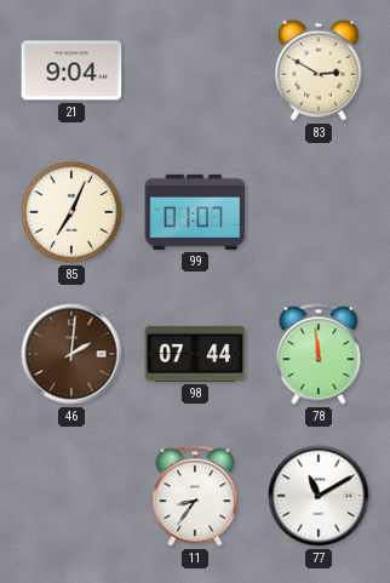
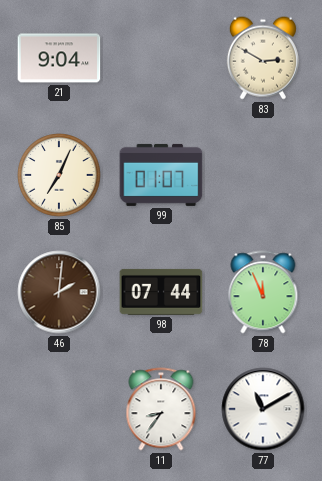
78: 11:59 -> 11:56
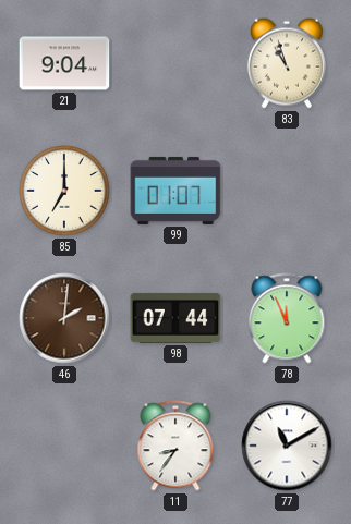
83: 2:50 -> 10:57
85: 7:04 -> 7:00
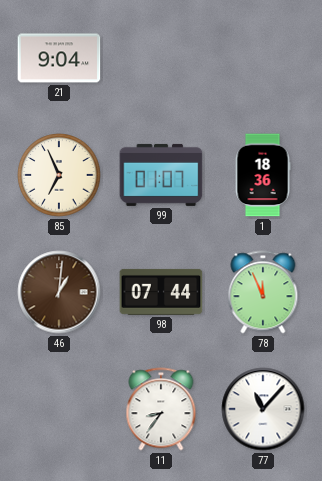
83: 10:57 -> none
85: 7:00 -> 6:56
1: none -> 18:36
46: 2:01 -> 1:01
77: 11:10 -> 11:07
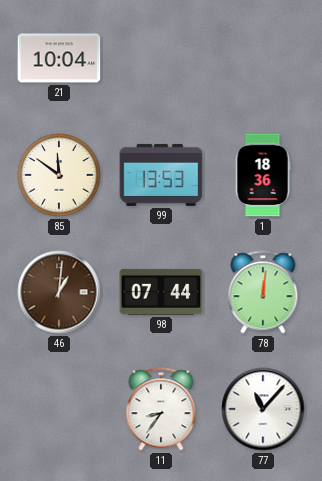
21: 9:04 -> 10:04
85: 6:56 -> 11:51
99: 01:07 -> 13:53
78: 11:56 -> 12:01
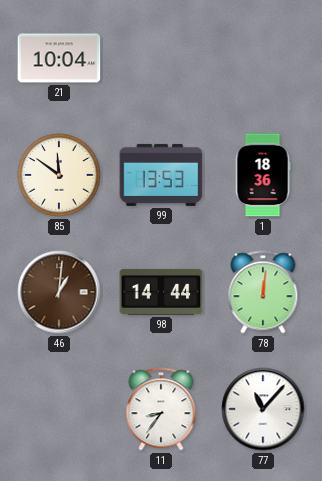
98: 07:44 -> 14:44
